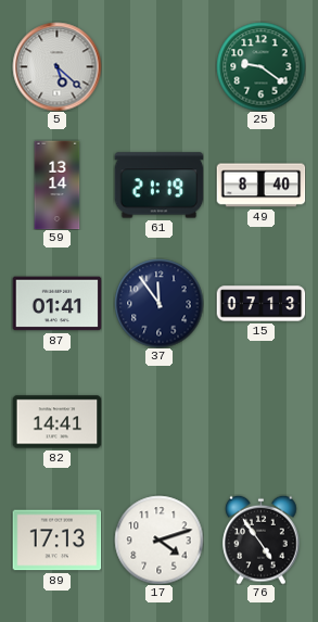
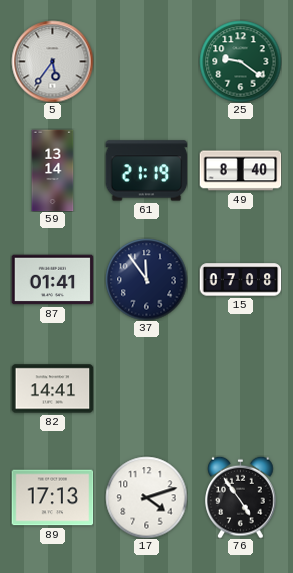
5: 5:22 -> 5:36
15: 07:13 -> 07:08
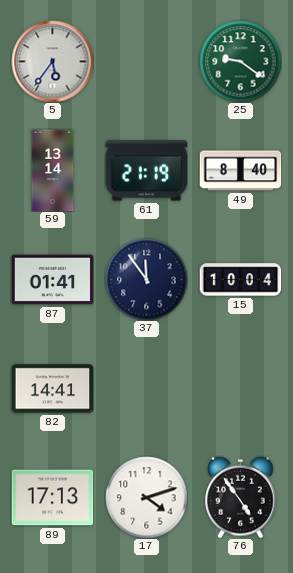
15: 07:08 -> 10:04
